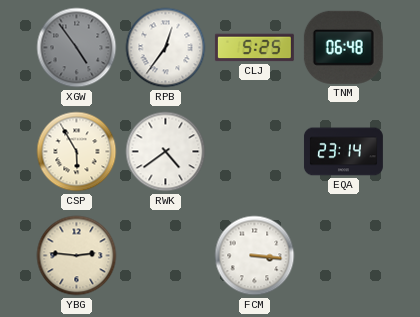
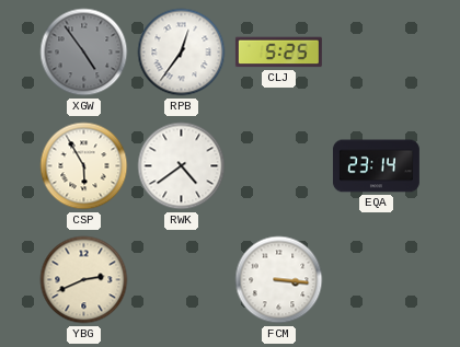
TNM: 06:48 -> none
YBG: 2:46 -> 2:41
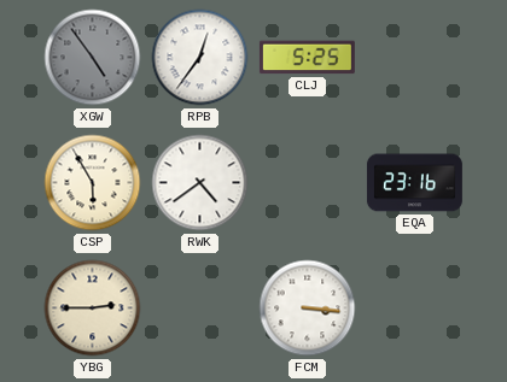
EQA: 23:14 -> 23:16
YBG: 2:41 -> 2:45
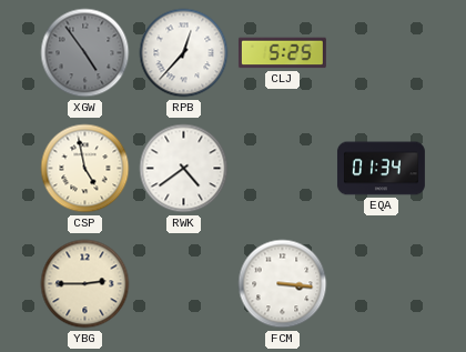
RPB: 12:36 -> 12:37
CSP: 5:55 -> 4:58
EQA: 23:16 -> 01:34
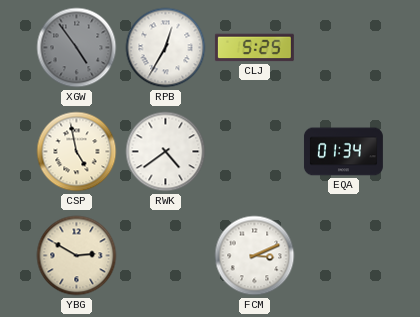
RPB: 12:37 -> 12:35
YBG: 2:45 -> 2:50
FCM: 3:16 -> 3:11
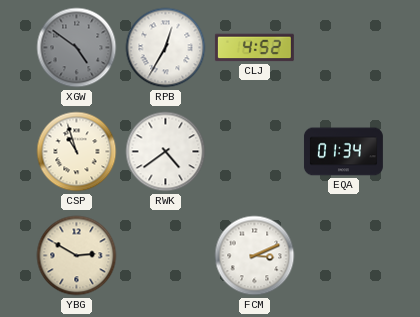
XGW: 4:54 -> 4:51
CLJ: 5:25 -> 4:52
CSP: 4:58 -> 10:57
